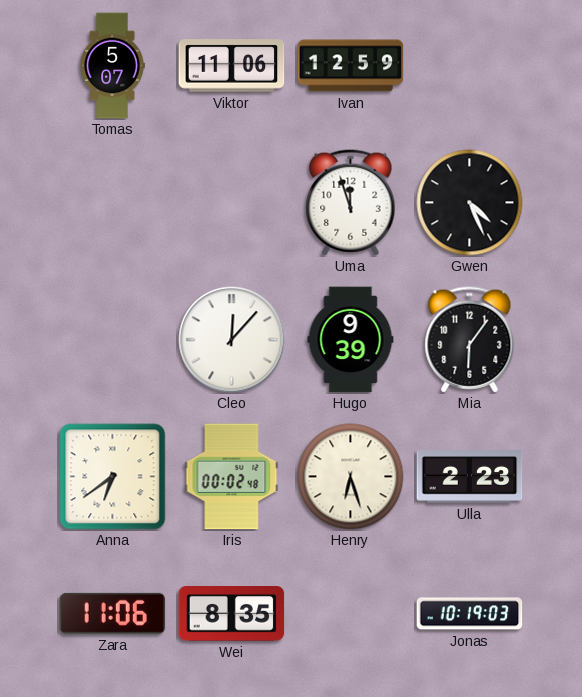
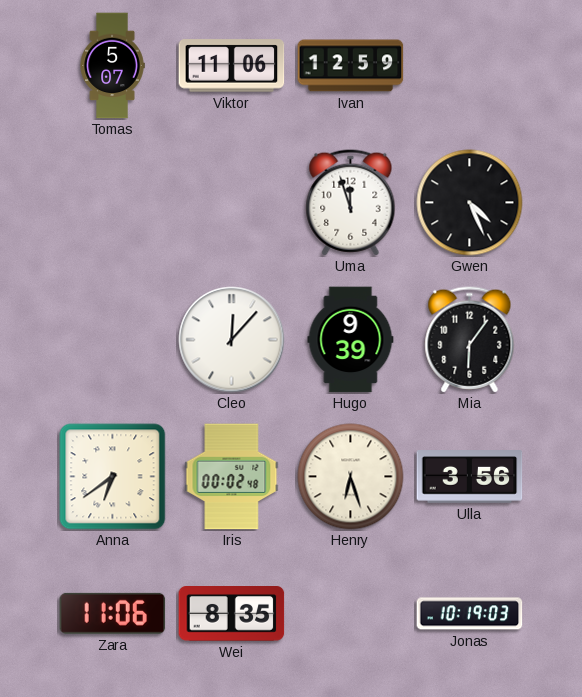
Ulla: 2:23 -> 3:56
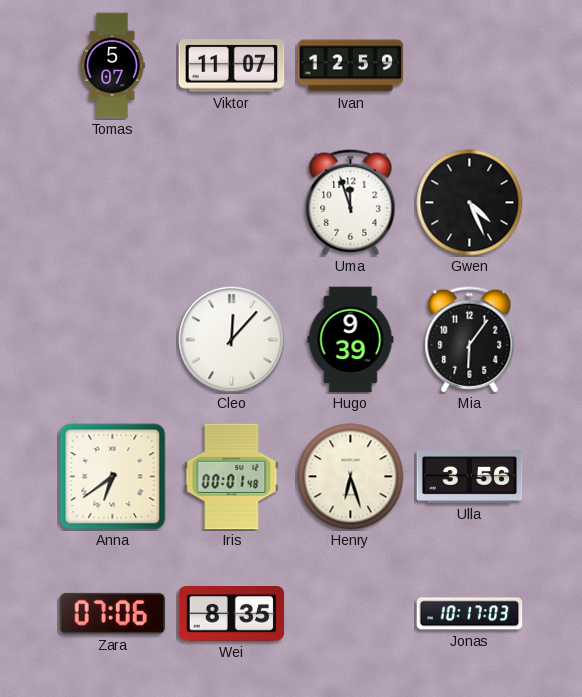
Viktor: 11:06 -> 11:07
Iris: 00:02 -> 00:01
Zara: 11:06 -> 07:06
Jonas: 10:19 -> 10:17
